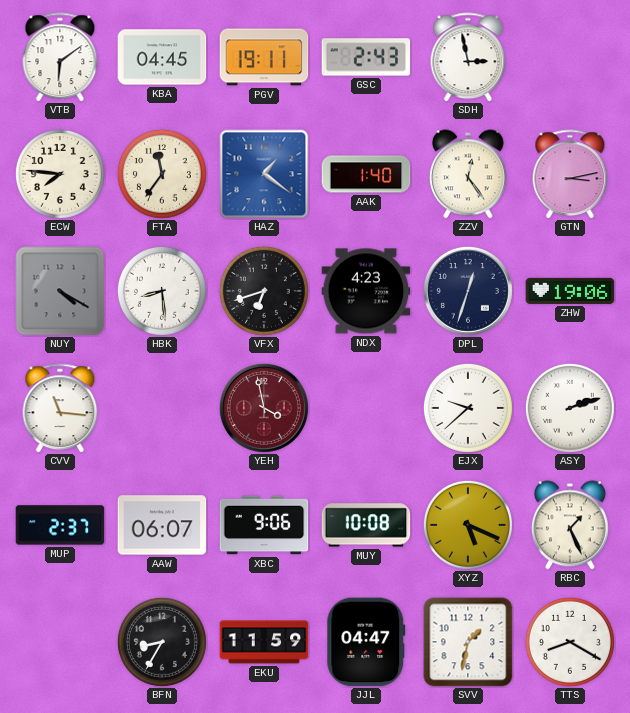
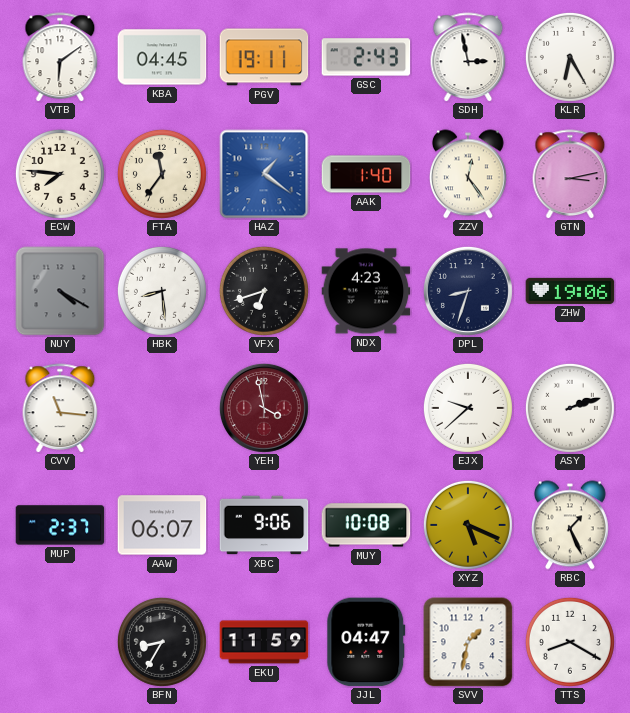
KLR: none -> 6:25
DPL: 12:33 -> 8:33
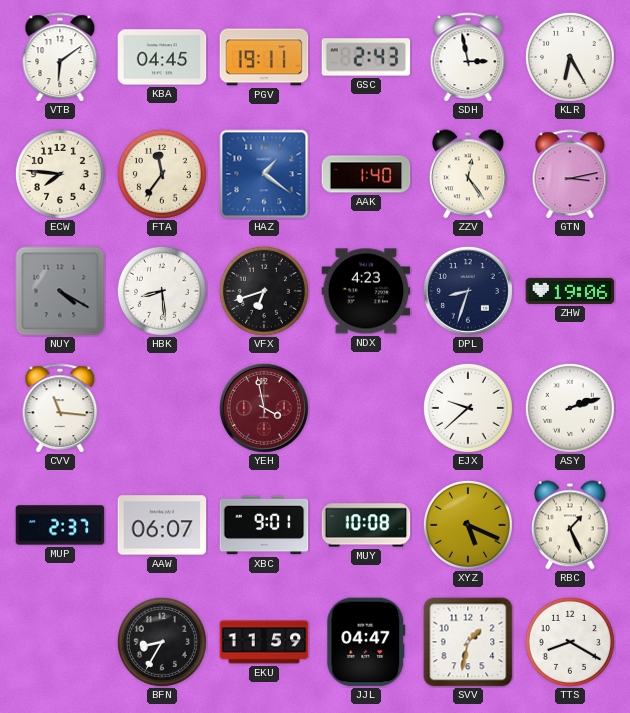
XBC: 9:06 -> 9:01
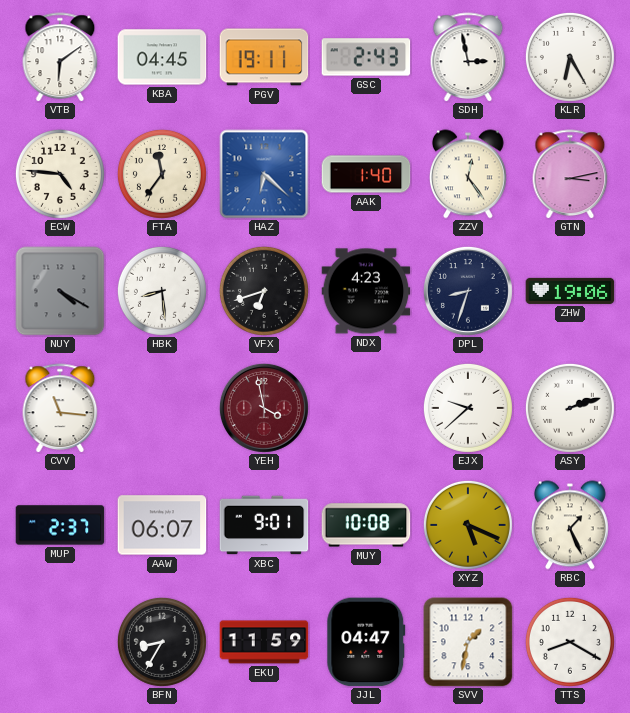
ECW: 7:46 -> 4:46
HAZ: 1:21 -> 6:22
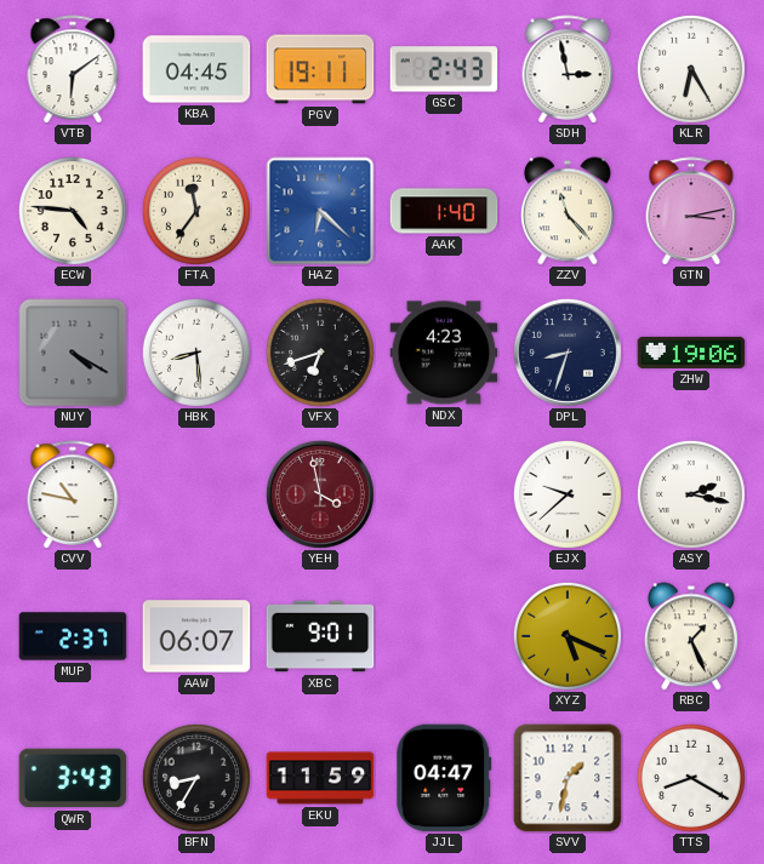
ZZV: 12:24 -> 11:23
CVV: 11:16 -> 10:47
ASY: 2:12 -> 2:17
MUY: 10:08 -> none
QWR: none -> 3:43
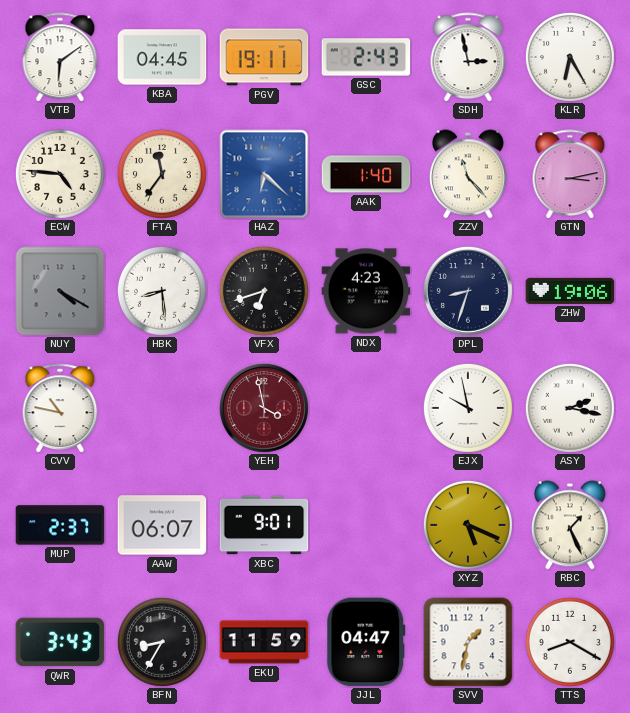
EJX: 9:38 -> 9:58
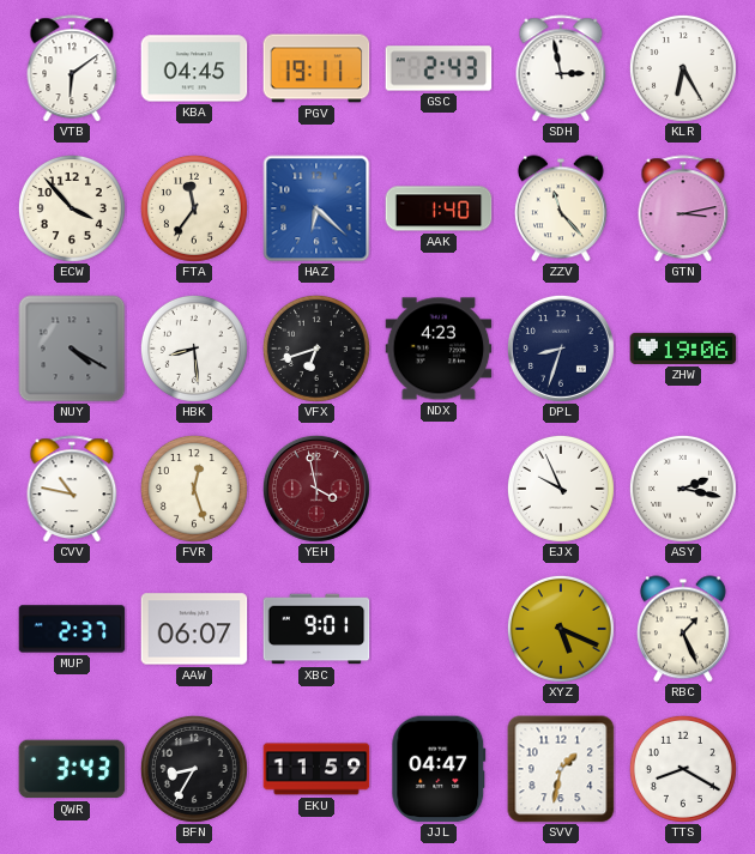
ECW: 4:46 -> 3:53
FVR: none -> 12:27
EJX: 9:58 -> 9:56
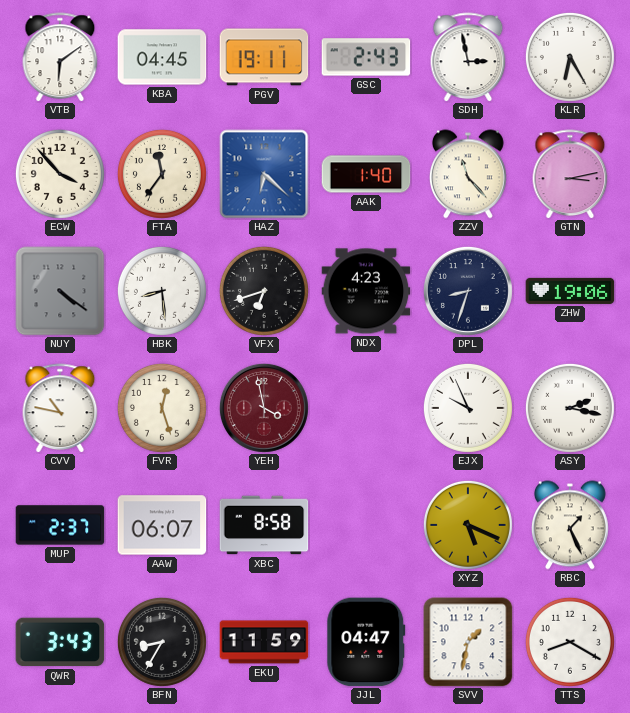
NUY: 4:20 -> 4:21
XBC: 9:01 -> 8:58
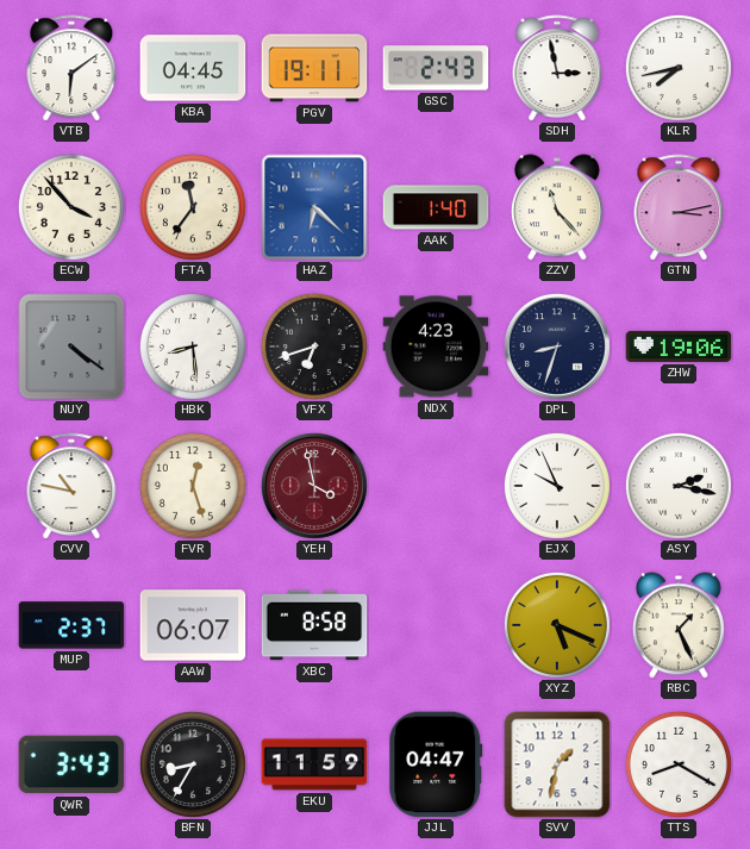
KLR: 6:25 -> 7:43
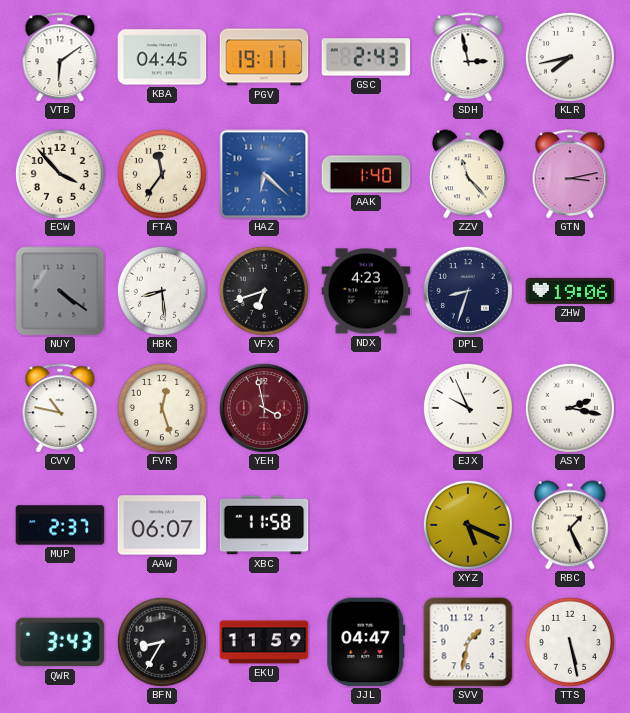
XBC: 8:58 -> 11:58
TTS: 8:20 -> 5:28
